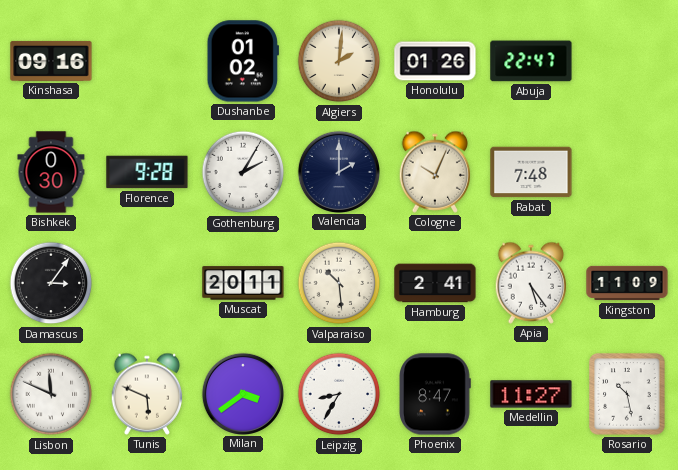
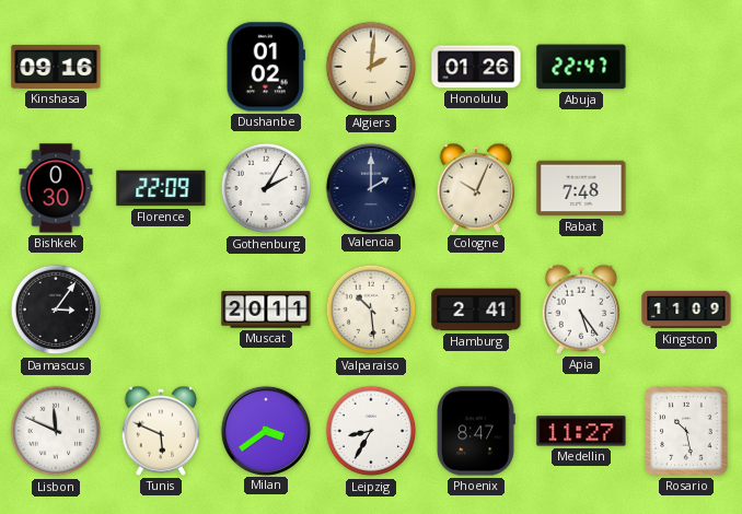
Florence: 9:28 -> 22:09
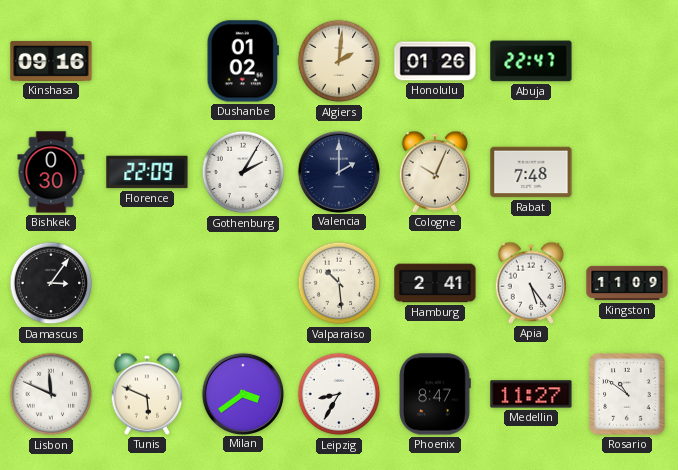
Muscat: 20:11 -> none
Rosario: 10:28 -> 10:51
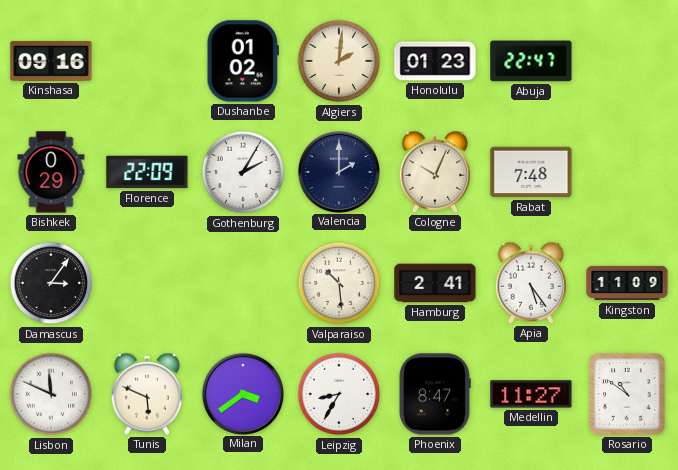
Honolulu: 01:26 -> 01:23
Bishkek: 0:30 -> 0:29
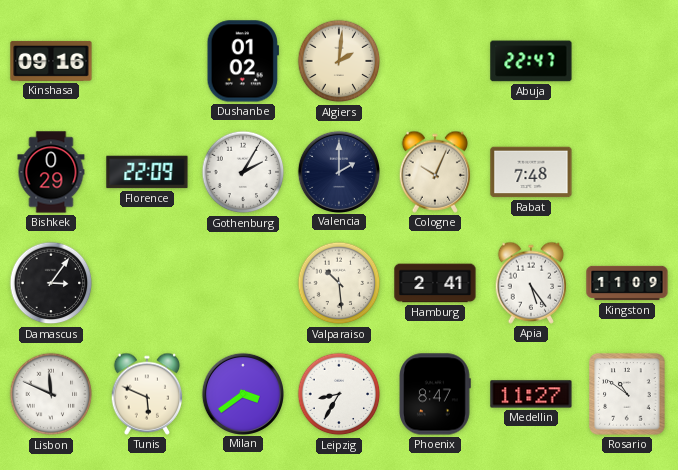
Honolulu: 01:23 -> none
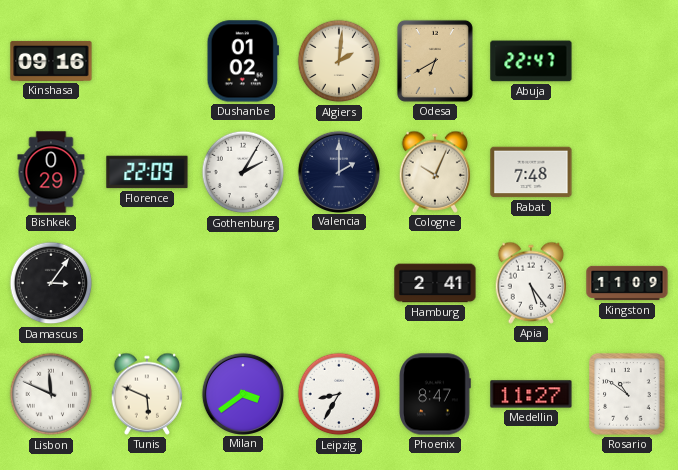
Odesa: none -> 6:40
Valparaiso: 10:29 -> none
